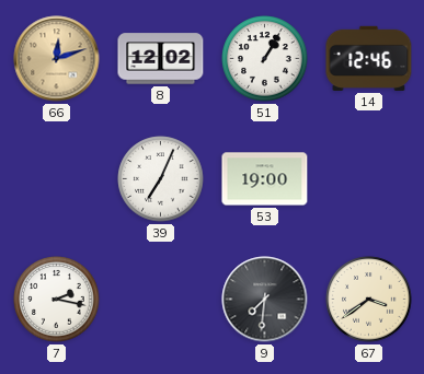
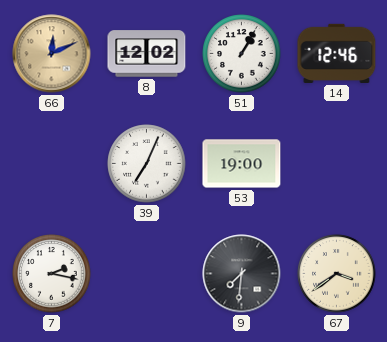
66: 12:12 -> 12:11
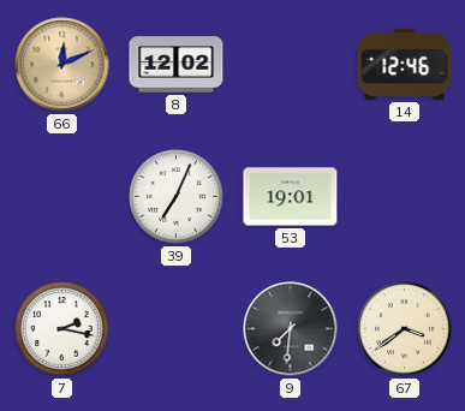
51: 1:05 -> none
53: 19:00 -> 19:01
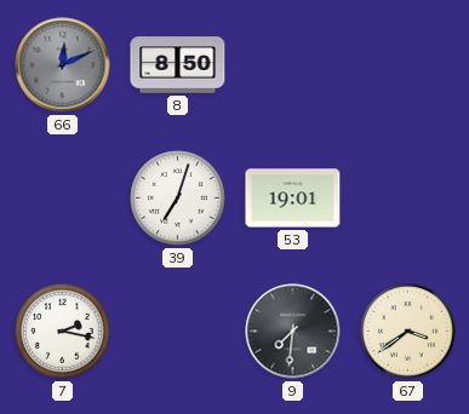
66 dial: champagne -> grey
8: 12:02 -> 8:50
14: 12:46 -> none
39: 7:04 -> 7:03
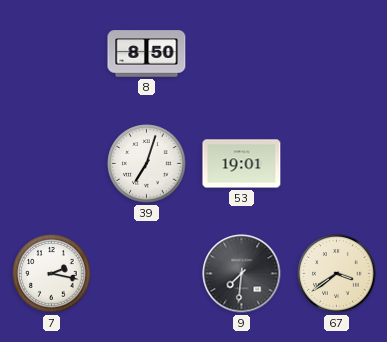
66: 12:11 -> none
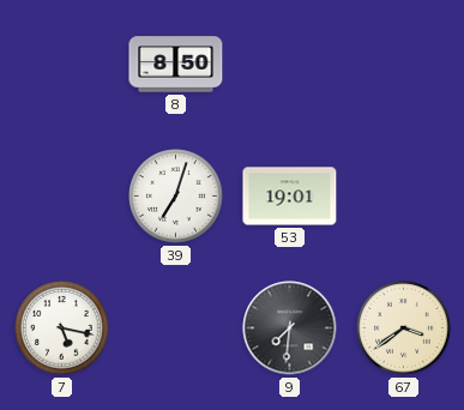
7: 2:17 -> 5:17
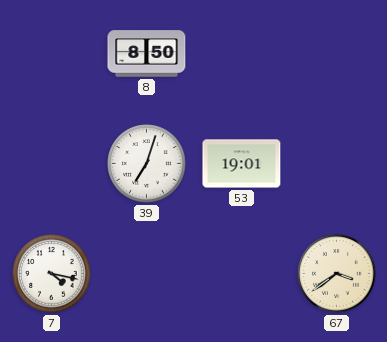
7: 5:17 -> 4:17
9: 7:31 -> none
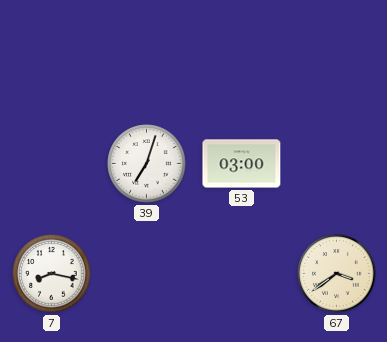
8: 8:50 -> none
53: 19:01 -> 03:00
7: 4:17 -> 8:17
